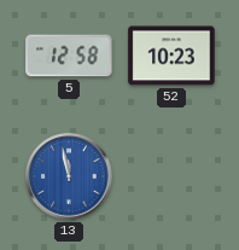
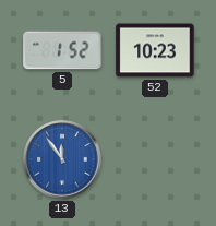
5: 12:58 -> 1:52
13: 11:58 -> 11:54
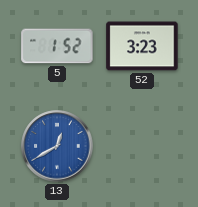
52: 10:23 -> 3:23
13: 11:54 -> 12:40
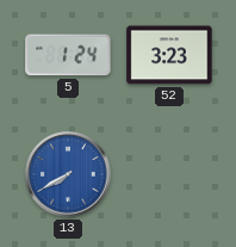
5: 1:52 -> 1:24
13: 12:40 -> 7:40
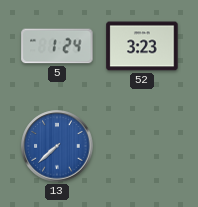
13: 7:40 -> 7:38
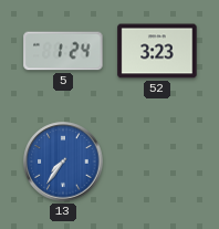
13: 7:38 -> 7:36
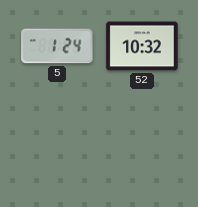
52: 3:23 -> 10:32
13: 7:36 -> none
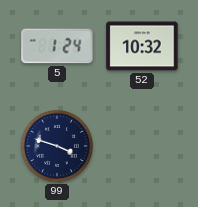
99: none -> 3:48
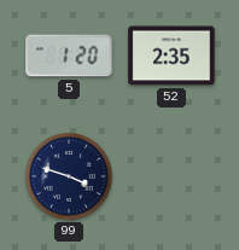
5: 1:24 -> 1:20
52: 10:32 -> 2:35
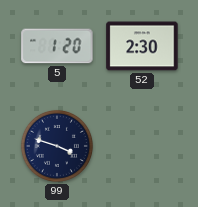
52: 2:35 -> 2:30
